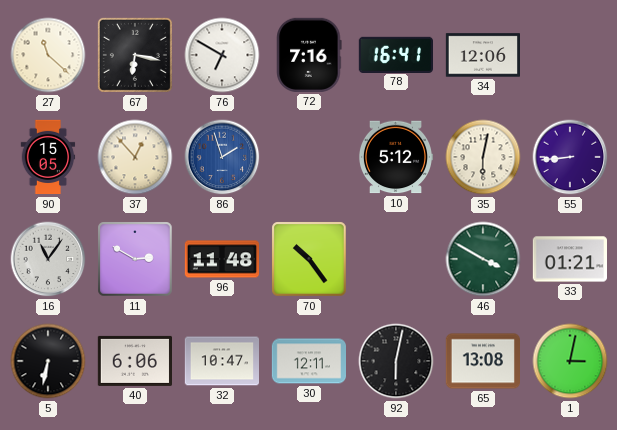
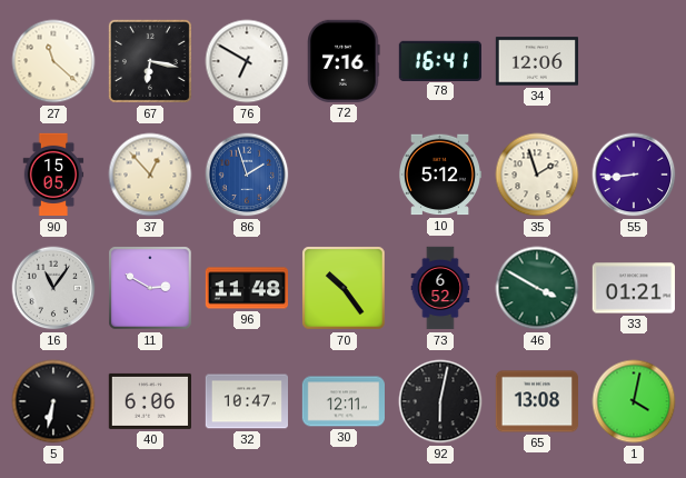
35: 6:02 -> 1:57
73: none -> 6:52
1: 3:02 -> 4:02
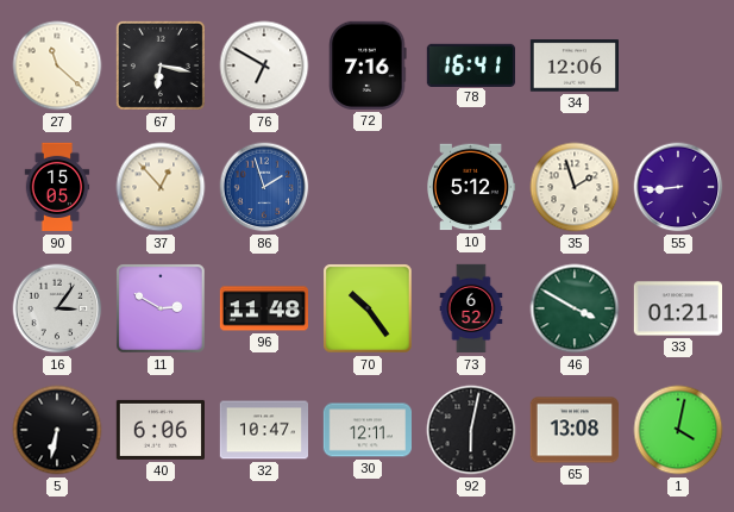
16: 11:06 -> 3:06
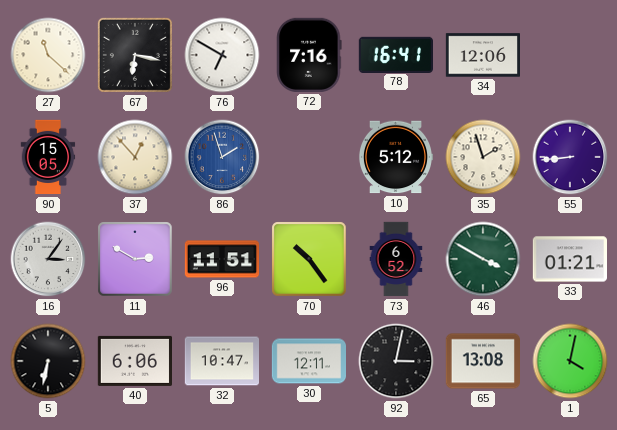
96: 11:48 -> 11:51
92: 6:02 -> 3:02
